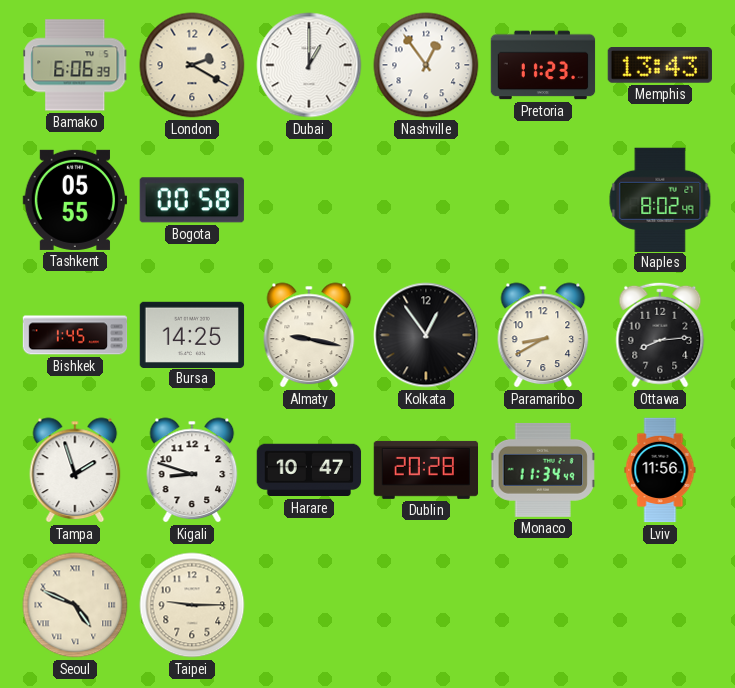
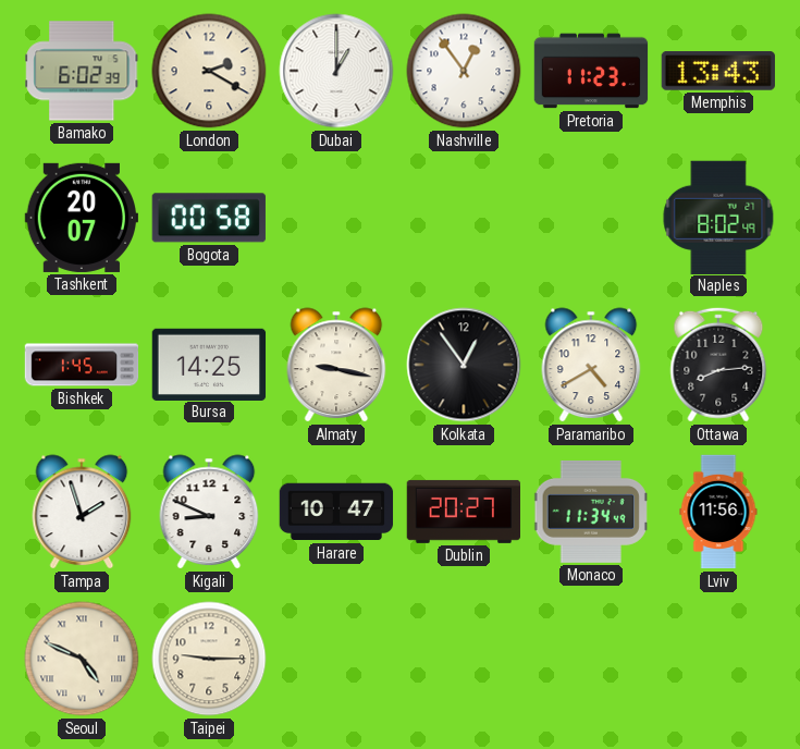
Bamako: 6:06 -> 6:02
Tashkent: 05:55 -> 20:07
Paramaribo: 8:40 -> 4:40
Kigali: 8:48 -> 8:49
Dublin: 20:28 -> 20:27
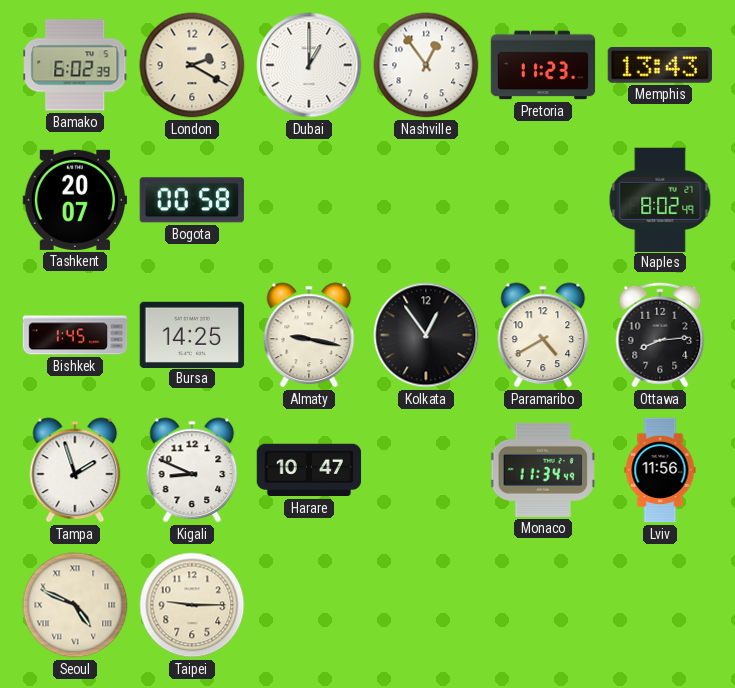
Dublin: 20:27 -> none
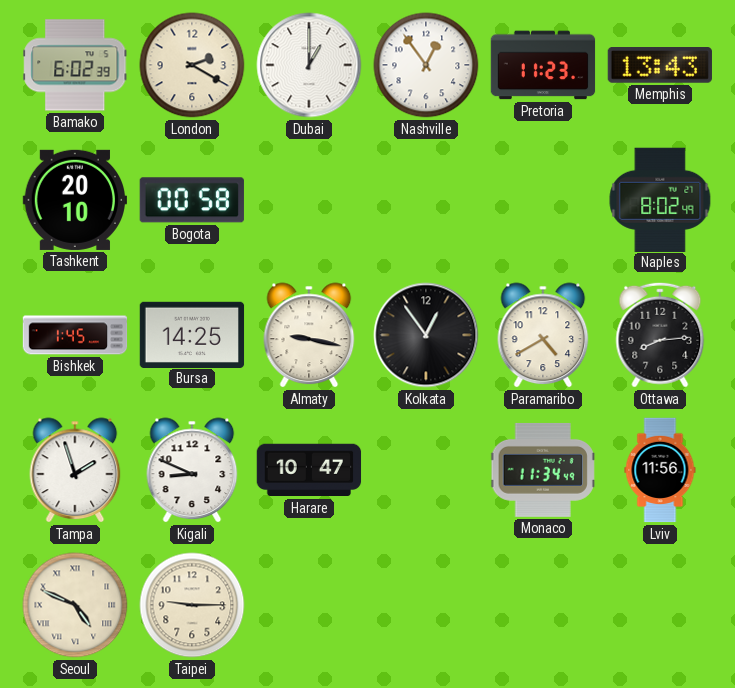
Tashkent: 20:07 -> 20:10
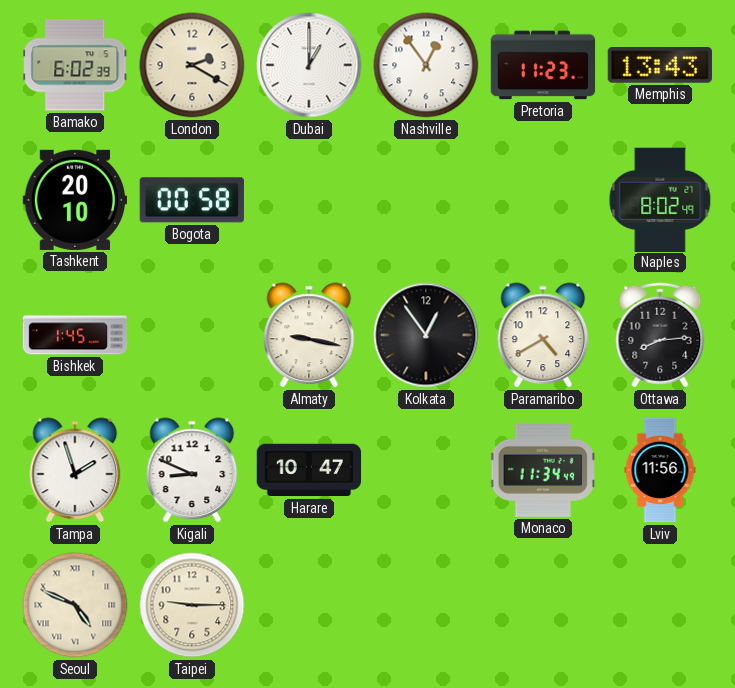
Bursa: 14:25 -> none
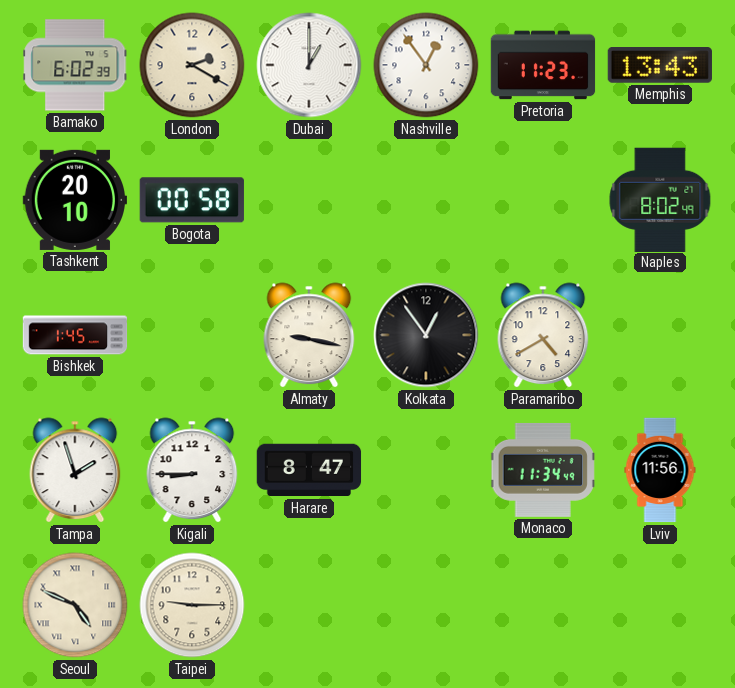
Ottawa: 8:14 -> none
Kigali: 8:49 -> 8:45
Harare: 10:47 -> 8:47
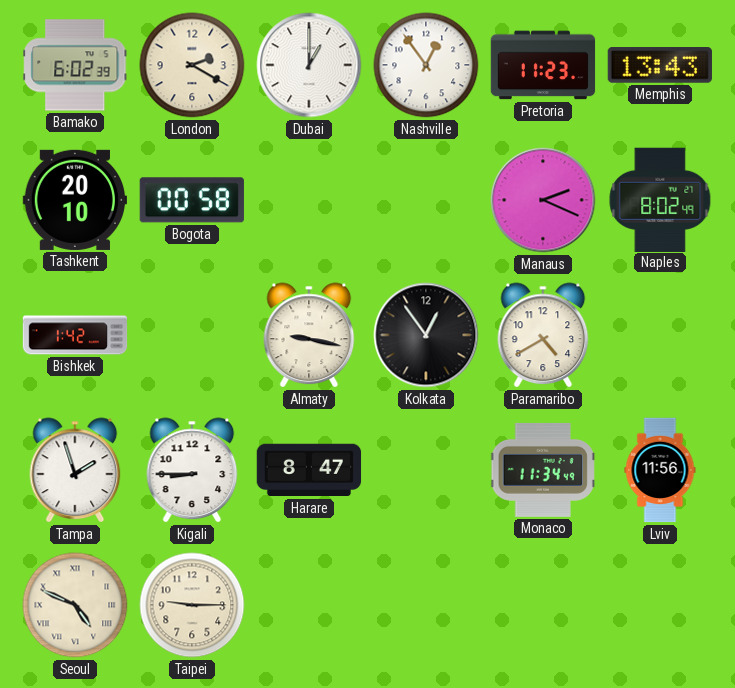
Manaus: none -> 2:19
Bishkek: 1:45 -> 1:42
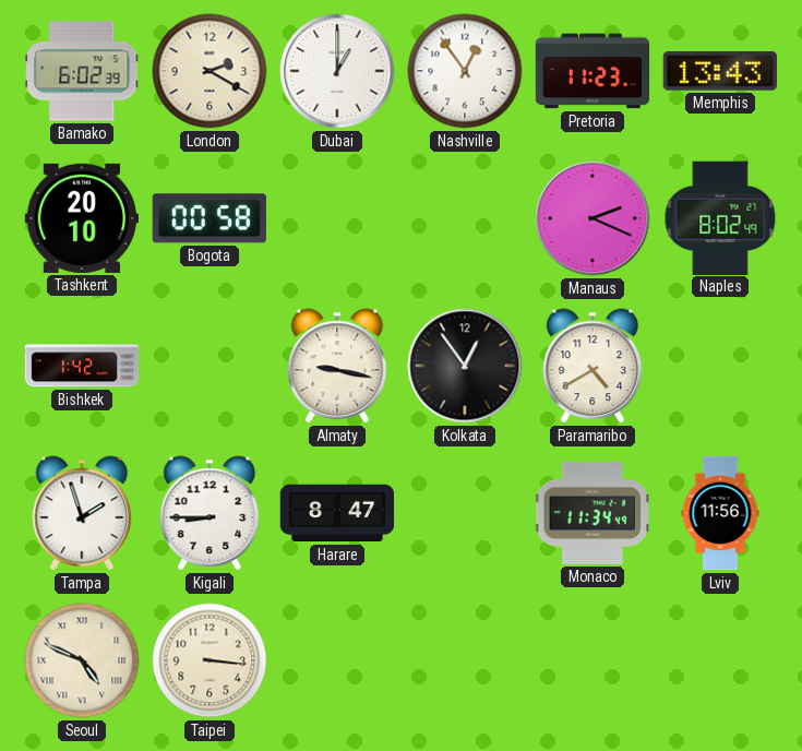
Taipei: 9:15 -> 3:16
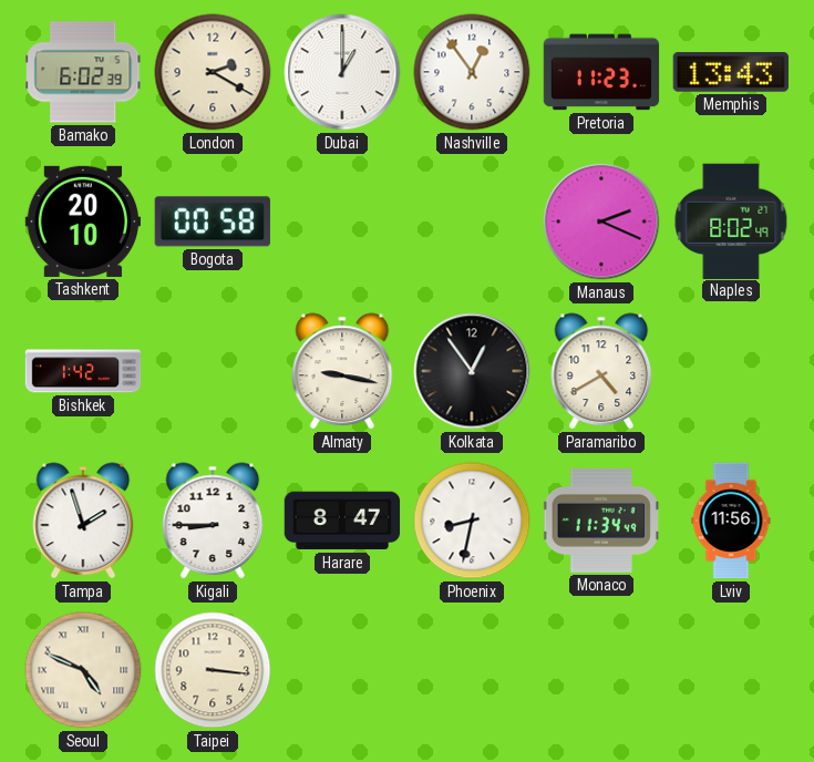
Phoenix: none -> 8:32
